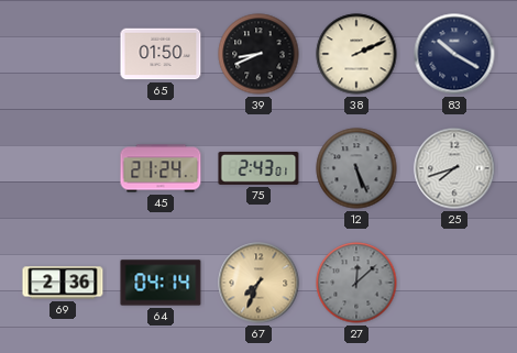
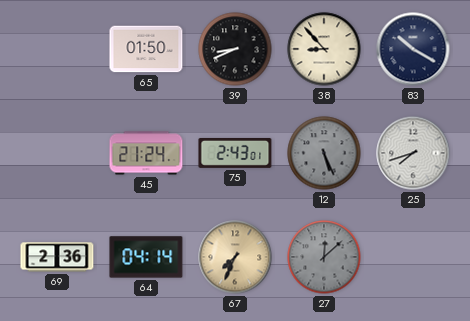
38: 2:11 -> 8:53
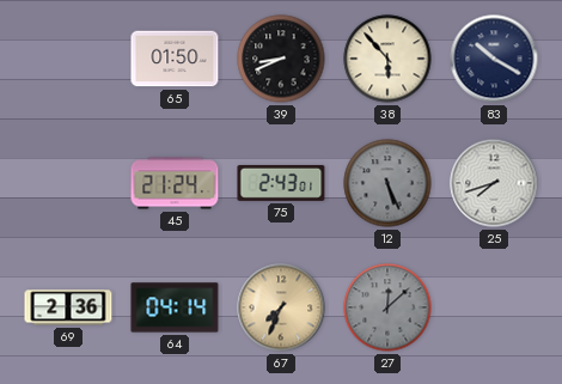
38: 8:53 -> 5:53
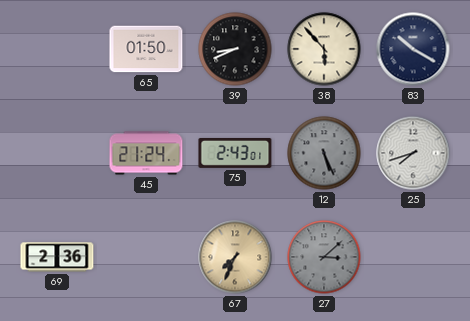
64: 04:14 -> none
27: 12:08 -> 3:08
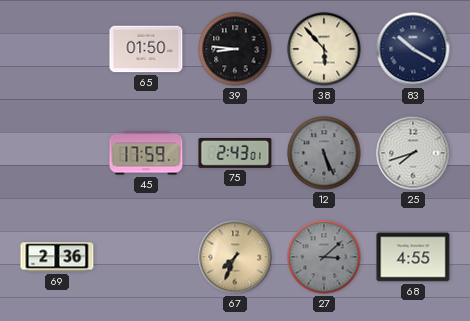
39: 8:41 -> 8:46
45: 21:24 -> 17:59
68: none -> 4:55
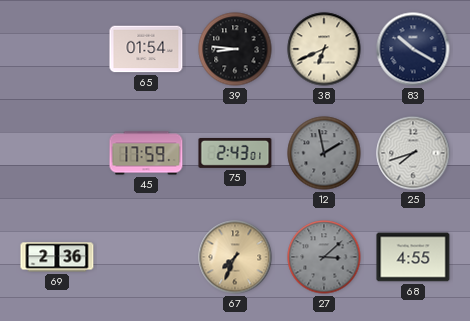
65: 01:50 -> 01:54
38: 5:53 -> 6:41
12: 5:26 -> 1:58
